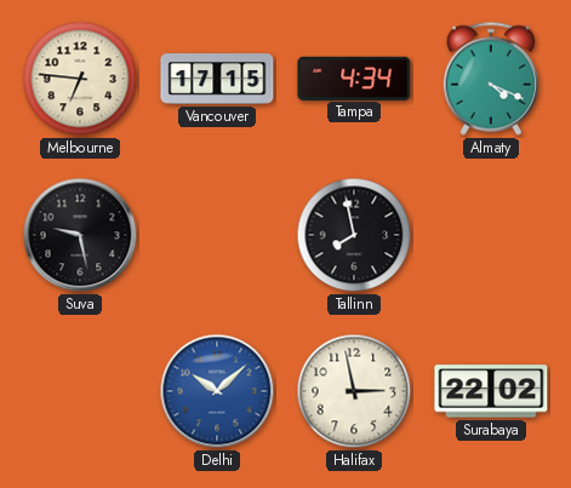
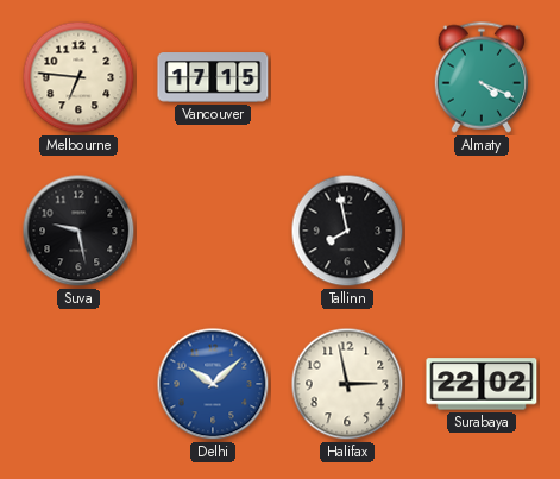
Tampa: 4:34 -> none
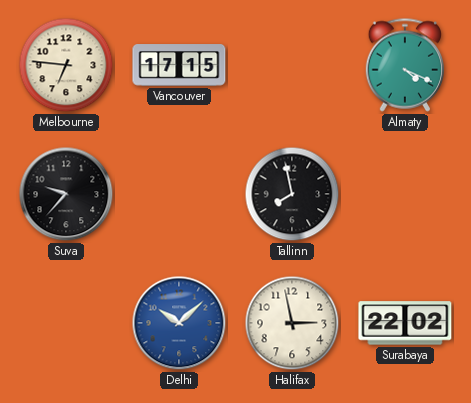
Suva: 9:28 -> 9:37
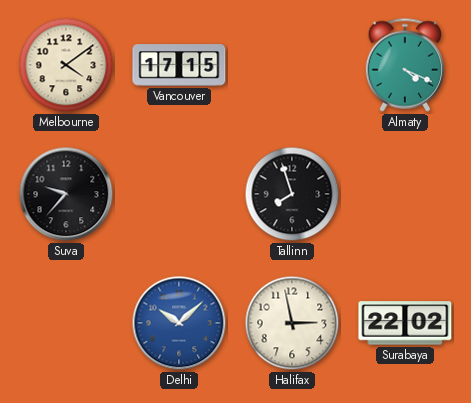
Melbourne: 6:46 -> 4:09
Tallinn: 7:58 -> 7:57
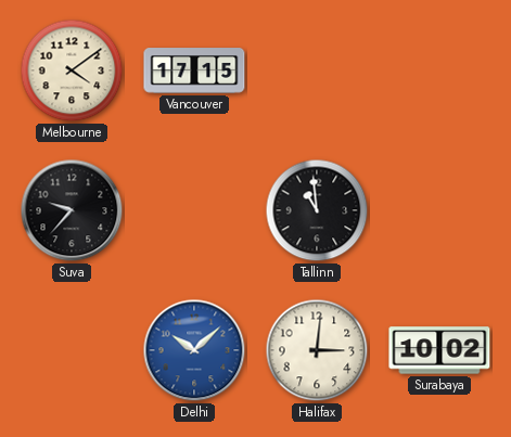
Almaty: 4:19 -> none
Tallinn: 7:57 -> 10:59
Halifax: 2:58 -> 3:01
Surabaya: 22:02 -> 10:02
